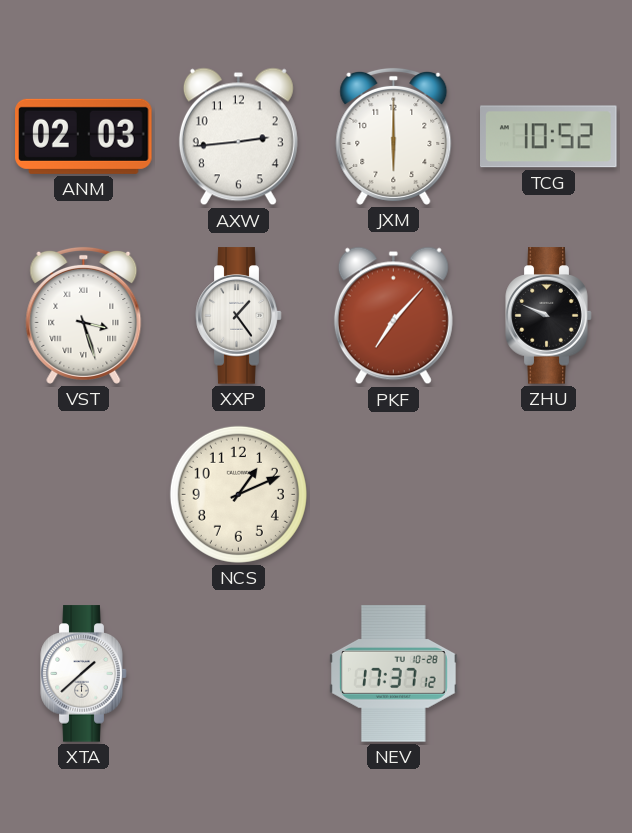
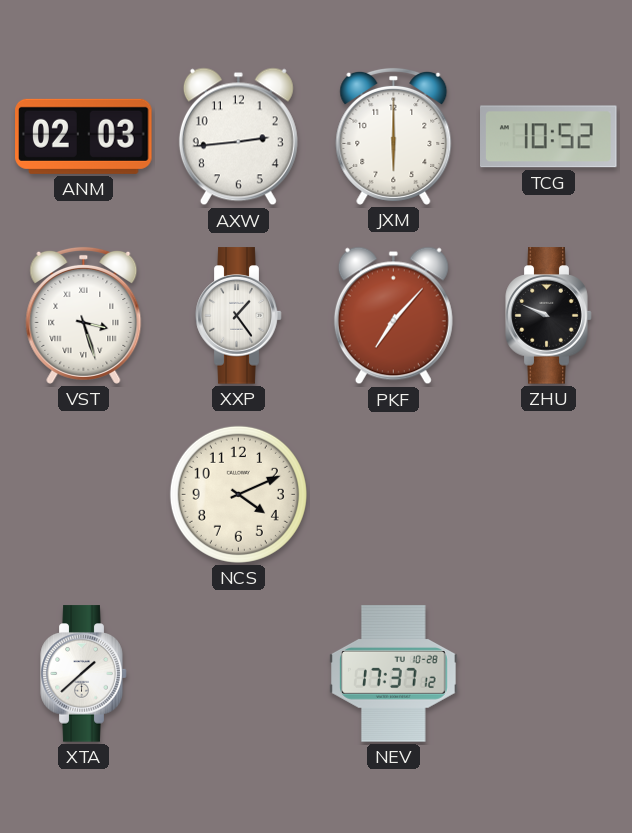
NCS: 1:11 -> 4:11
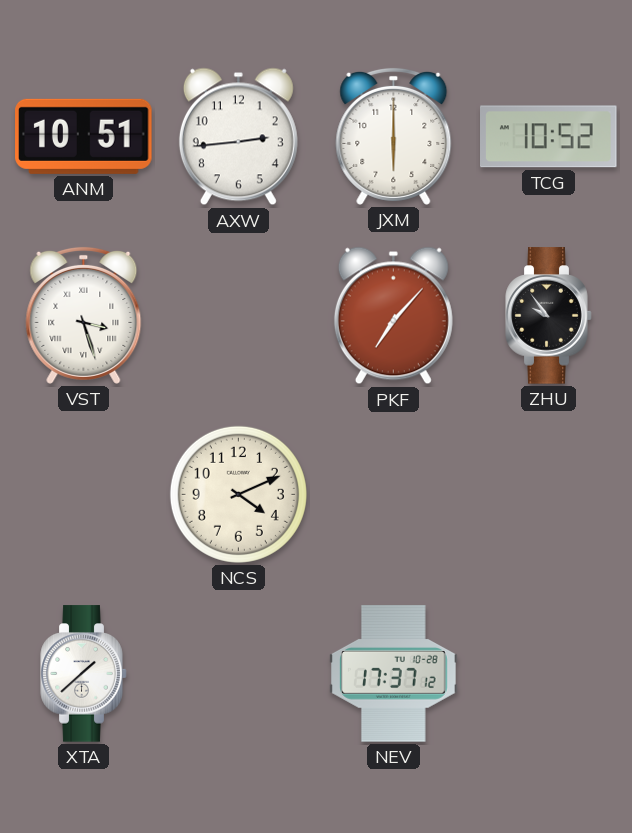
ANM: 02:03 -> 10:51
XXP: 1:24 -> none
ZHU: 9:49 -> 9:54
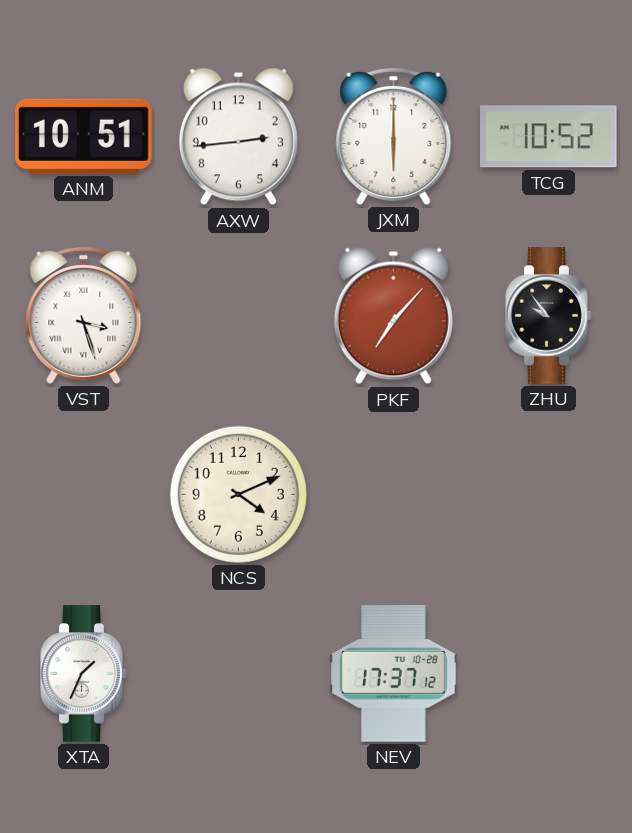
XTA: 1:38 -> 1:34
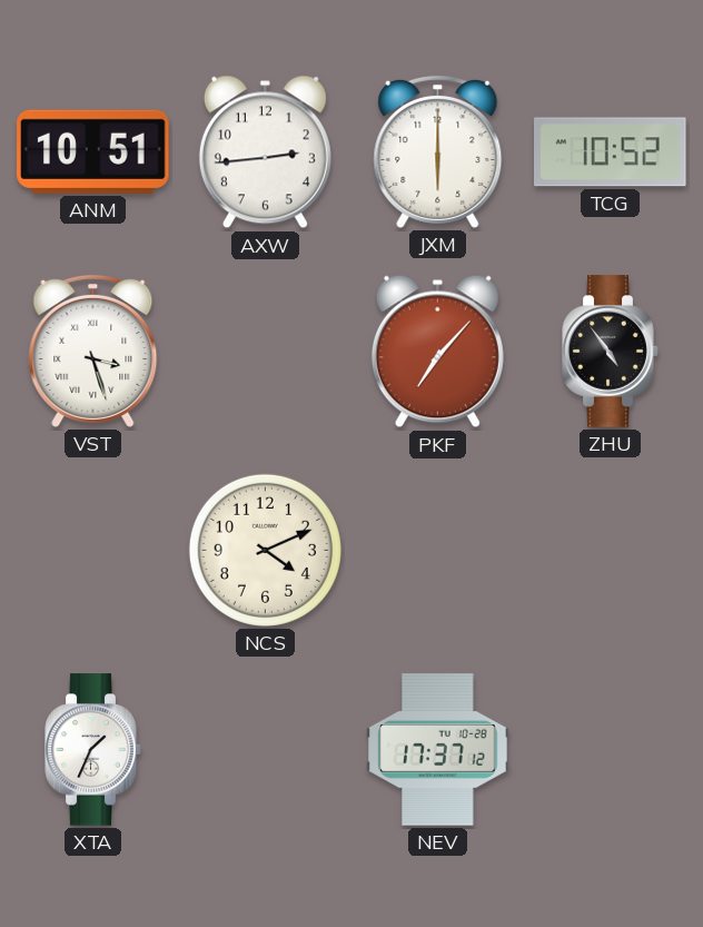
ZHU: 9:54 -> 4:54
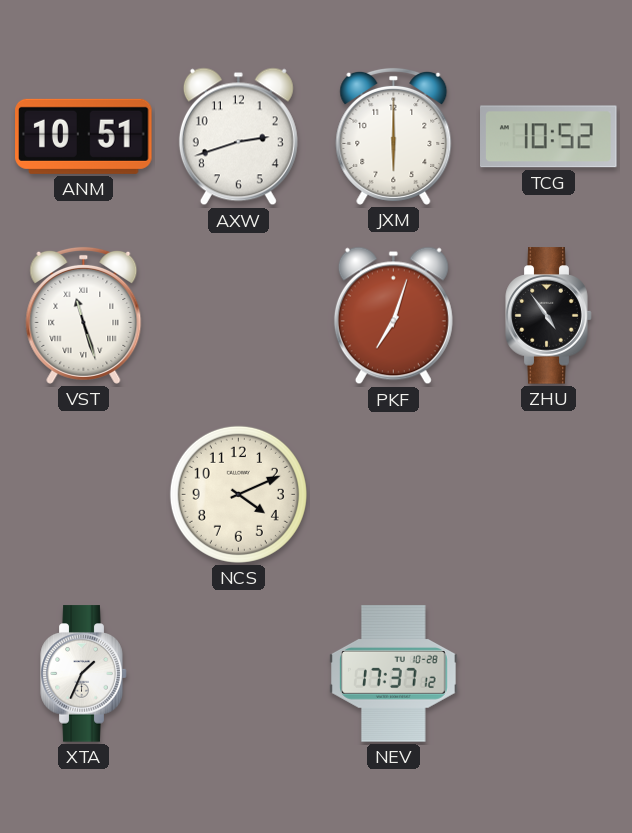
AXW: 2:44 -> 2:42
VST: 3:27 -> 11:27
PKF: 7:07 -> 7:03
